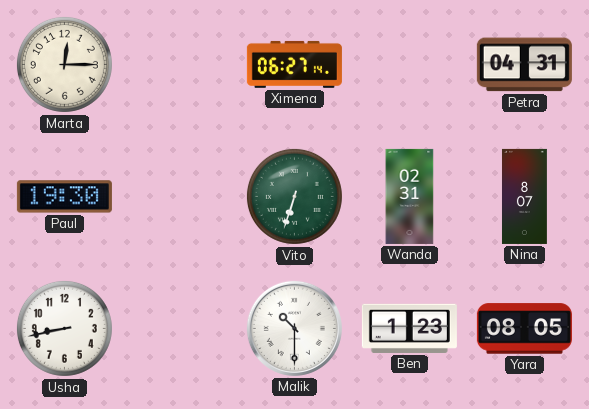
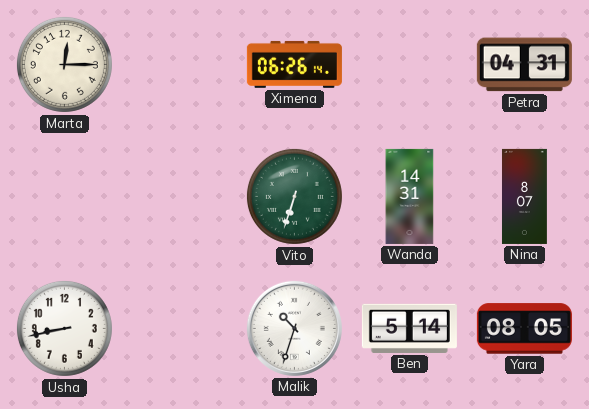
Ximena: 06:27 -> 06:26
Paul: 19:30 -> none
Wanda: 02:31 -> 14:31
Malik: 10:30 -> 10:33
Ben: 1:23 -> 5:14
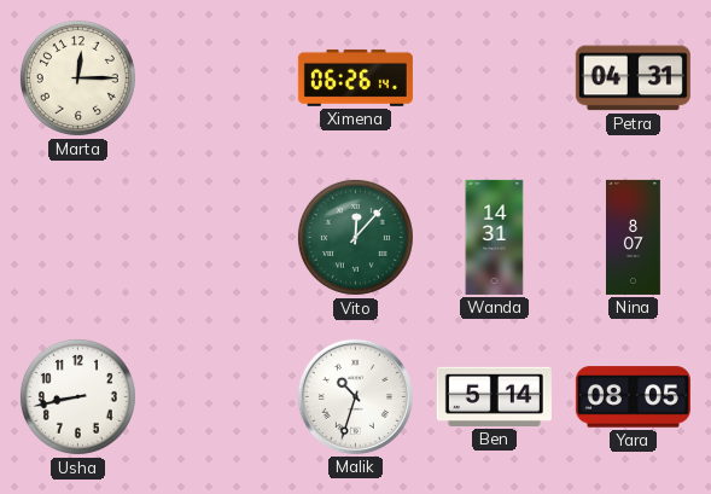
Vito: 6:33 -> 12:07
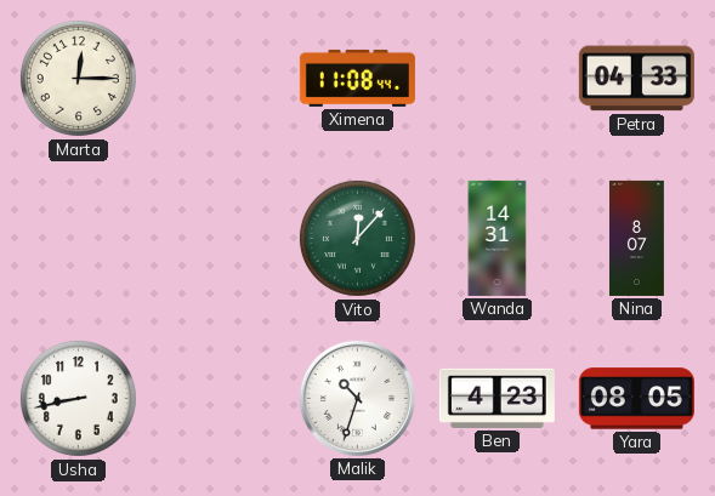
Ximena: 06:26 -> 11:08
Petra: 04:31 -> 04:33
Ben: 5:14 -> 4:23
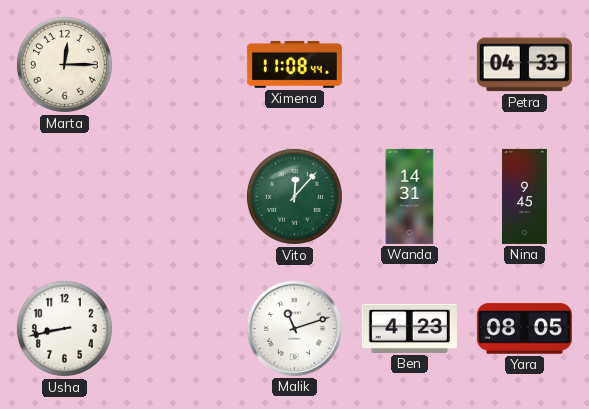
Nina: 8:07 -> 9:45
Malik: 10:33 -> 11:12
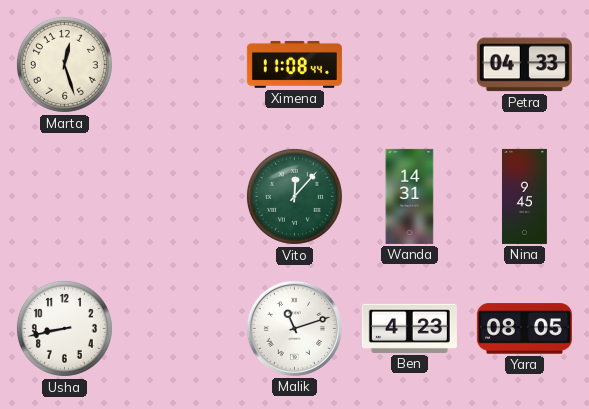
Marta: 12:15 -> 12:27
